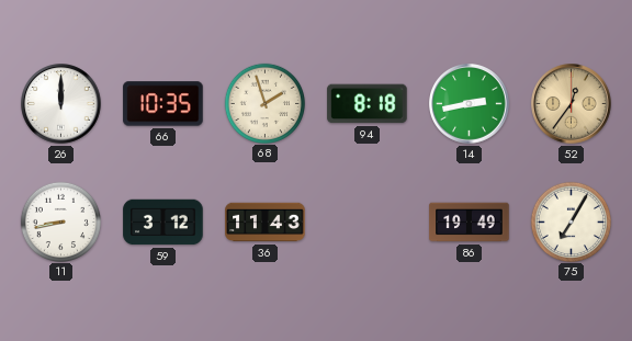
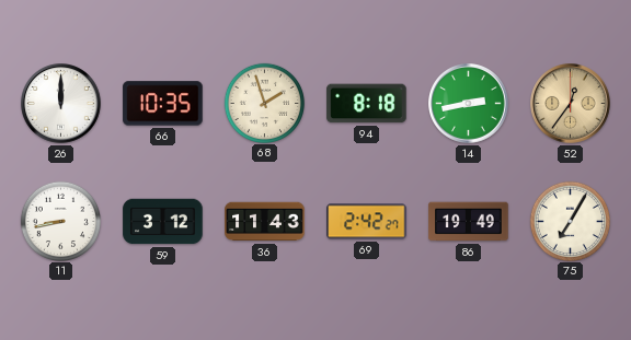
69: none -> 2:42
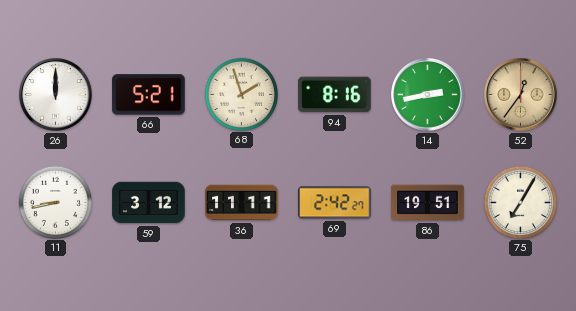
66: 10:35 -> 5:21
94: 8:18 -> 8:16
36: 11:43 -> 11:11
86: 19:49 -> 19:51
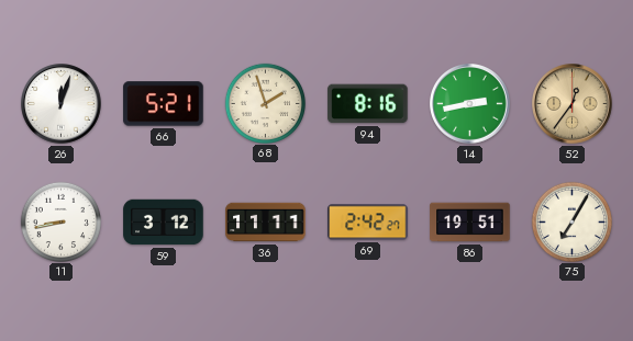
26: 12:00 -> 12:03
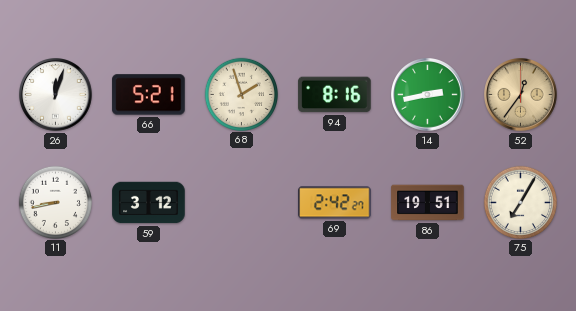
36: 11:11 -> none
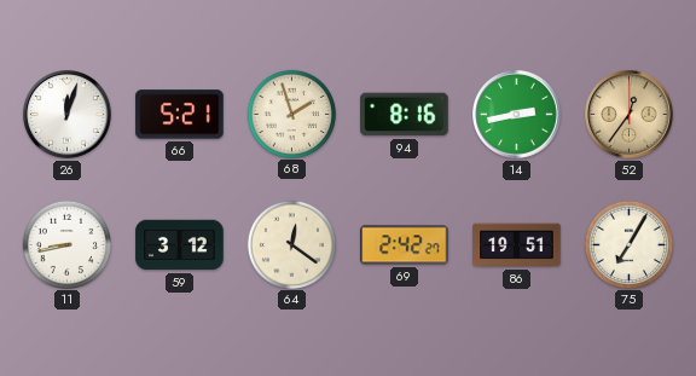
64: none -> 12:21
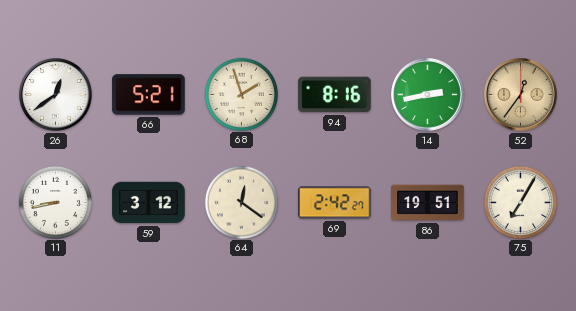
26: 12:03 -> 12:39
